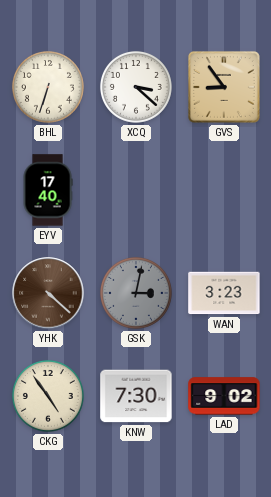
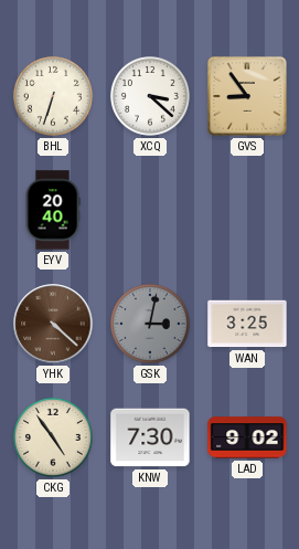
EYV: 17:40 -> 20:40
WAN: 3:23 -> 3:25
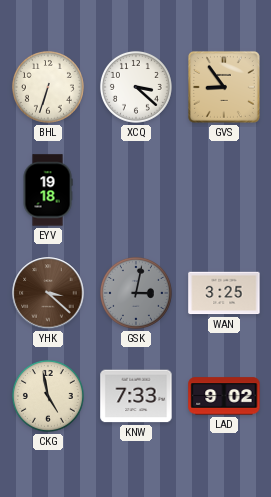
EYV: 20:40 -> 19:18
YHK: 4:22 -> 3:22
CKG: 4:54 -> 4:58
KNW: 7:30 -> 7:33
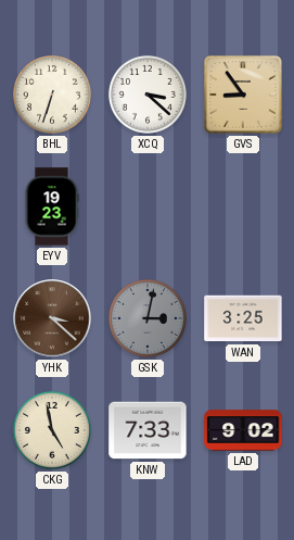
EYV: 19:18 -> 19:23
